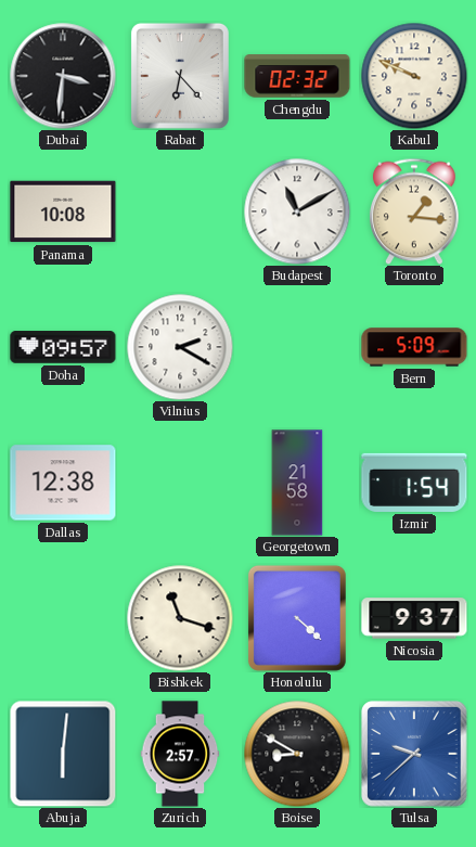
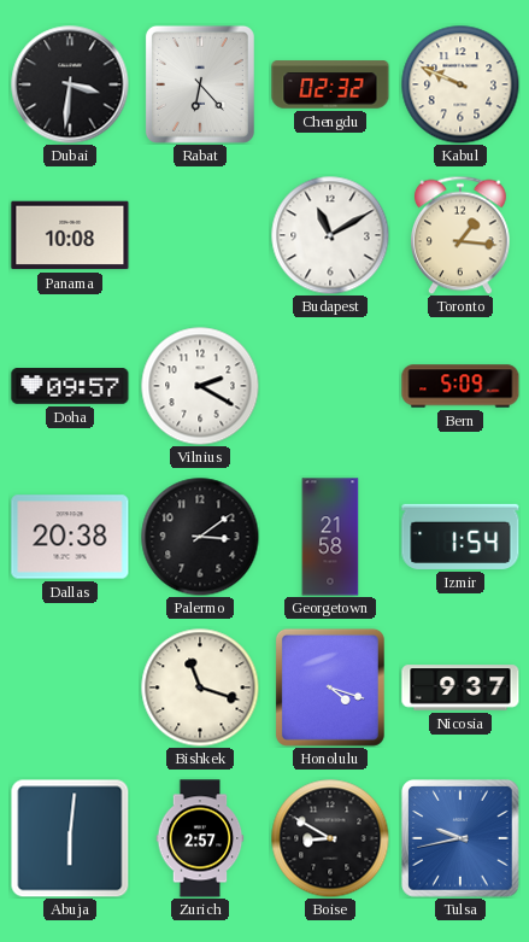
Dallas: 12:38 -> 20:38
Palermo: none -> 3:09
Honolulu: 4:22 -> 4:18
Tulsa: 9:38 -> 9:43
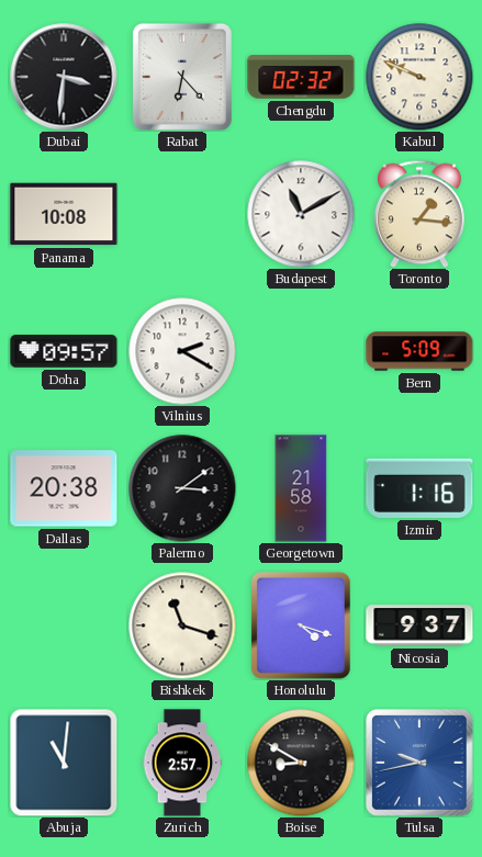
Izmir: 1:54 -> 1:16
Abuja: 6:01 -> 11:01
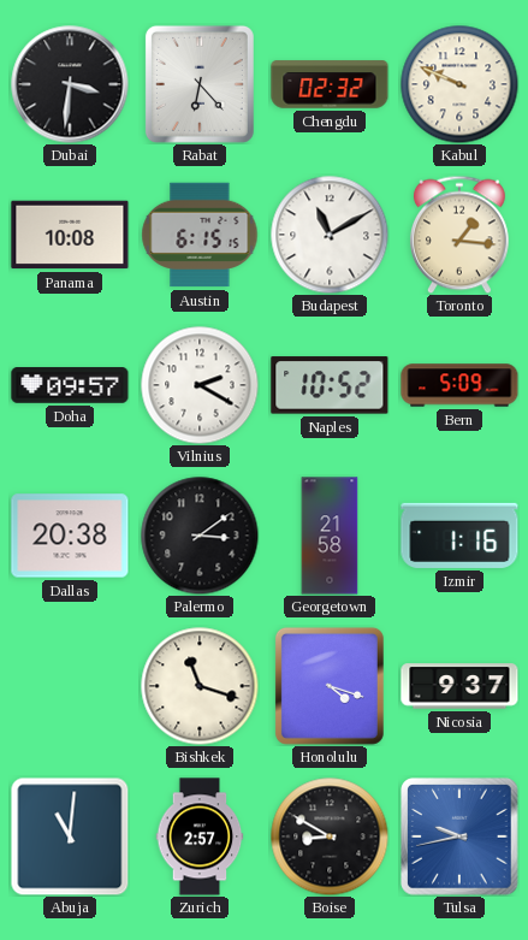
Austin: none -> 6:15
Naples: none -> 10:52
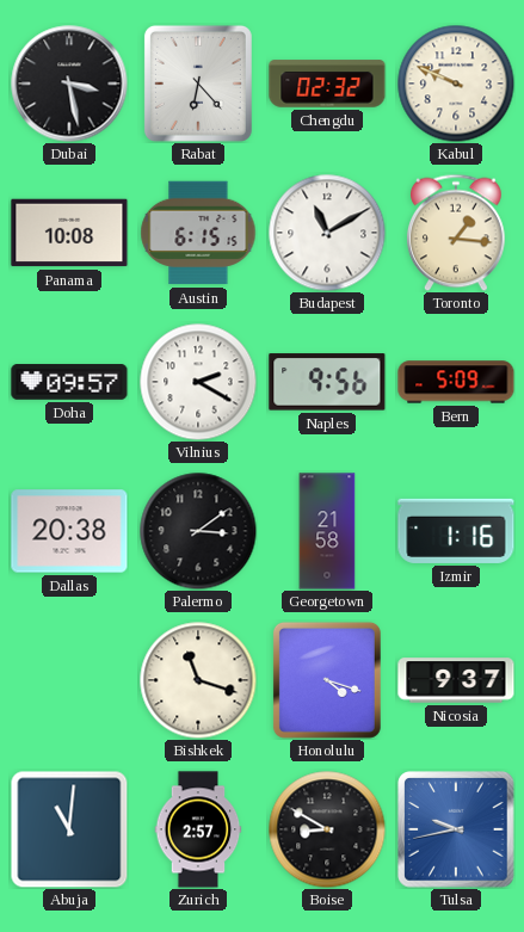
Dubai: 3:31 -> 3:28
Naples: 10:52 -> 9:56
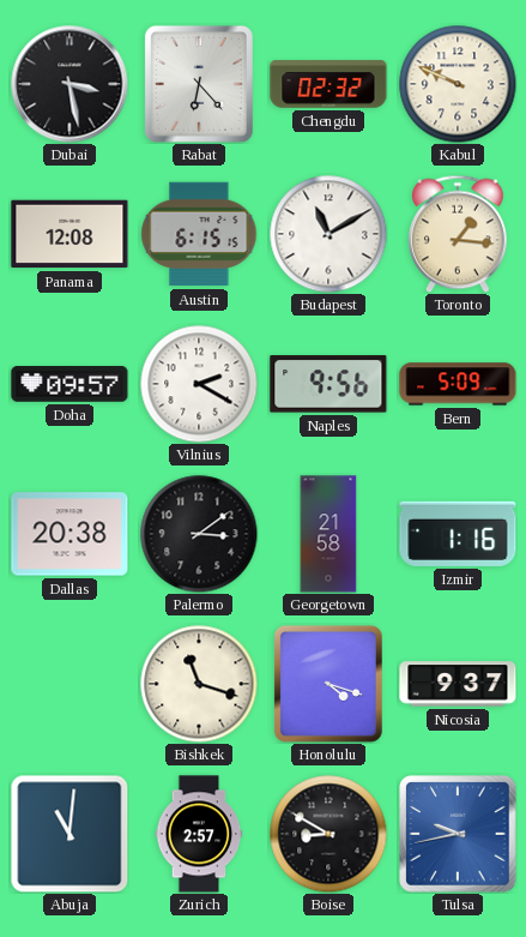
Panama: 10:08 -> 12:08
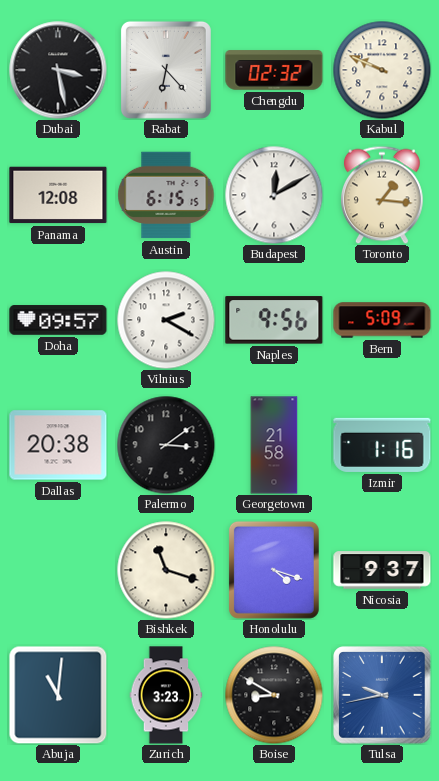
Budapest: 11:10 -> 12:10
Zurich: 2:57 -> 3:23
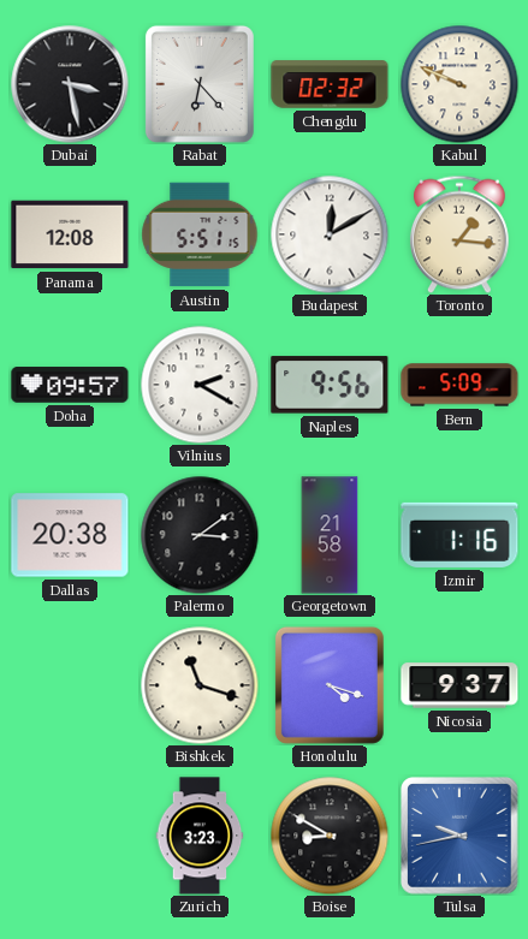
Austin: 6:15 -> 5:51
Abuja: 11:01 -> none
